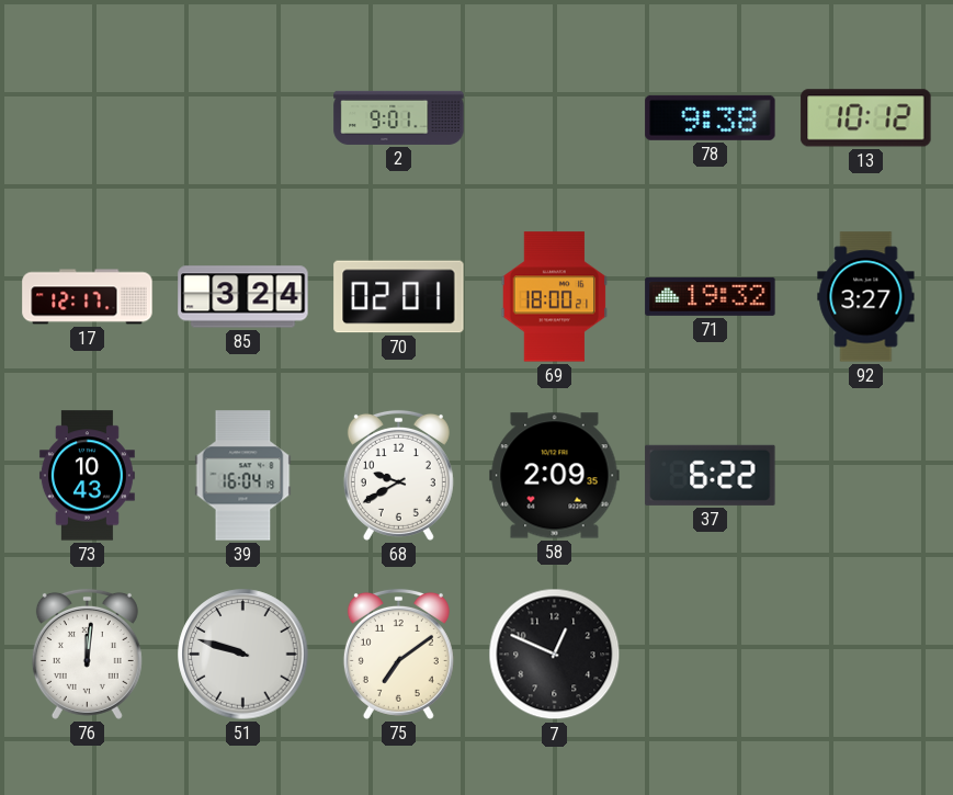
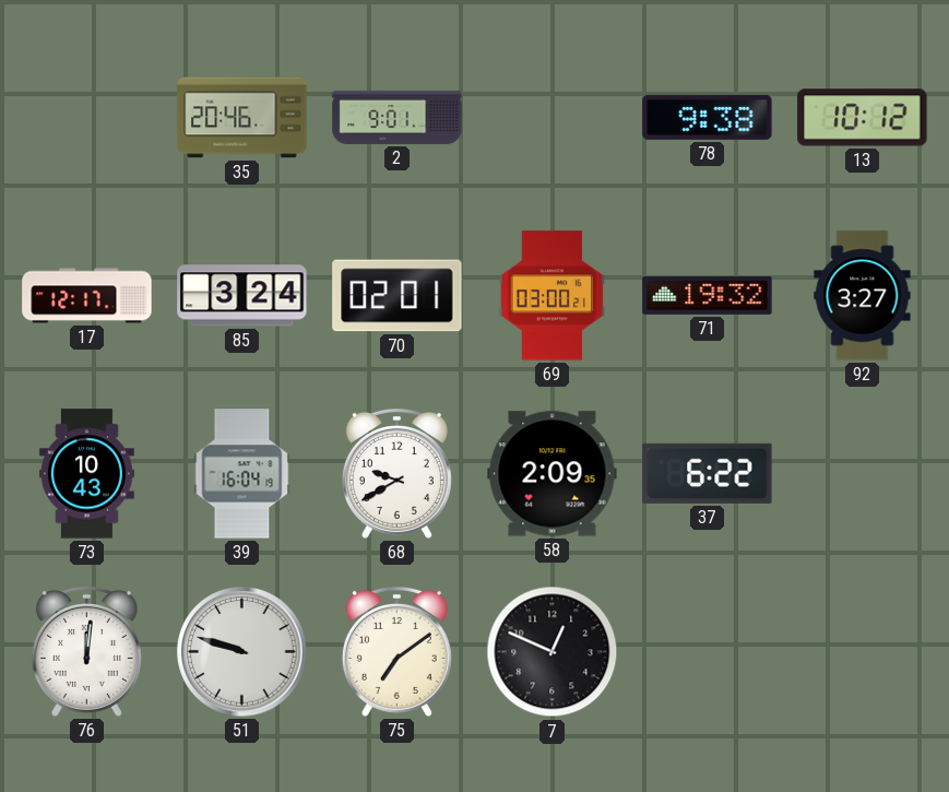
35: none -> 20:46
69: 18:00 -> 03:00
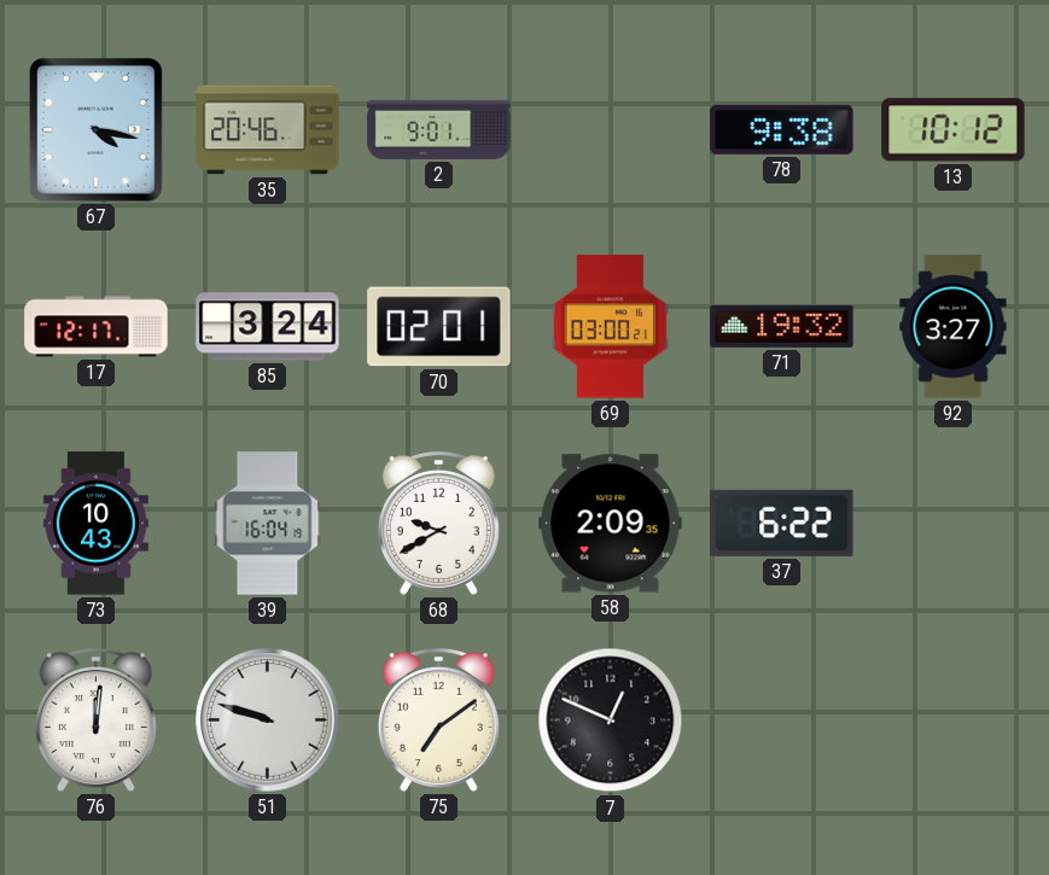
67: none -> 4:17
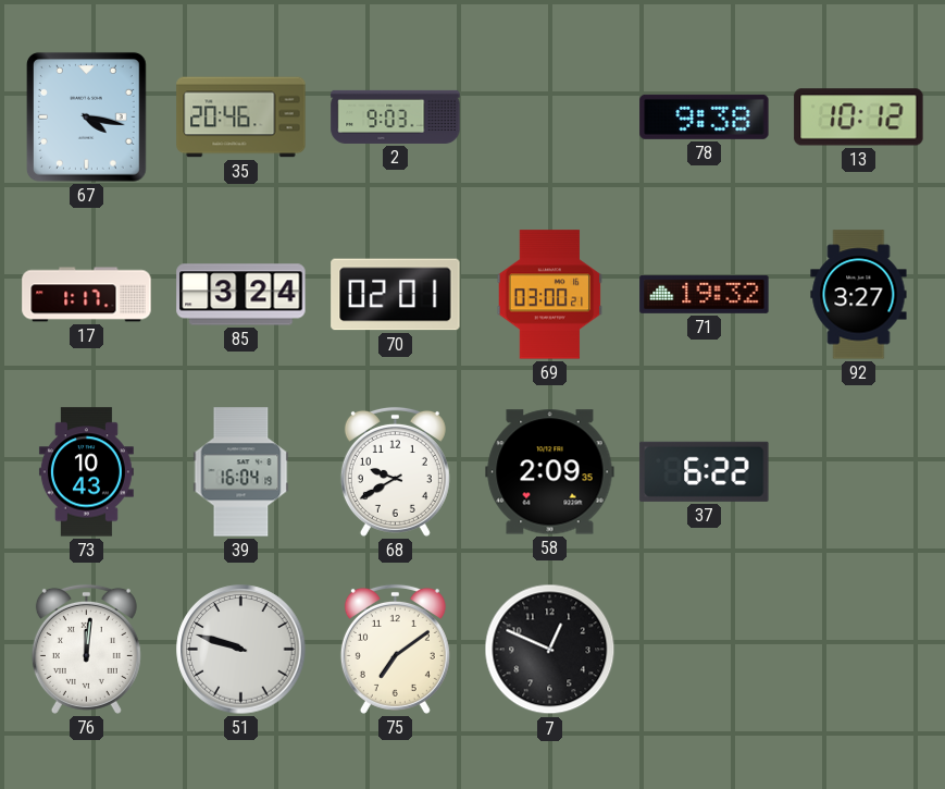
2: 9:01 -> 9:03
17: 12:17 -> 1:17
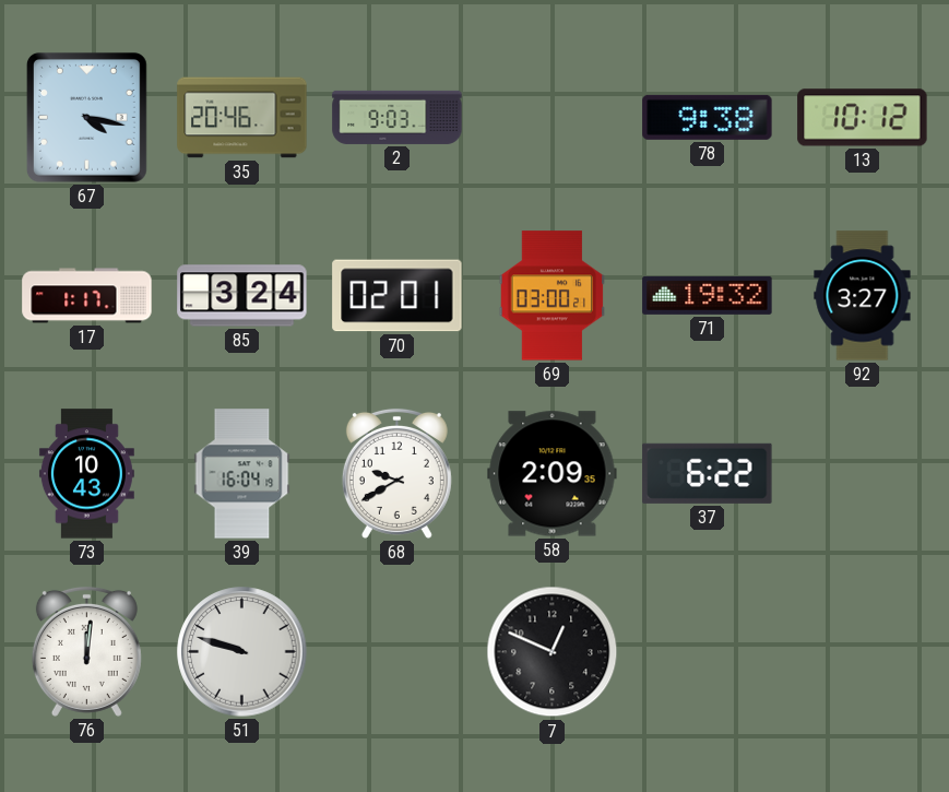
75: 7:09 -> none
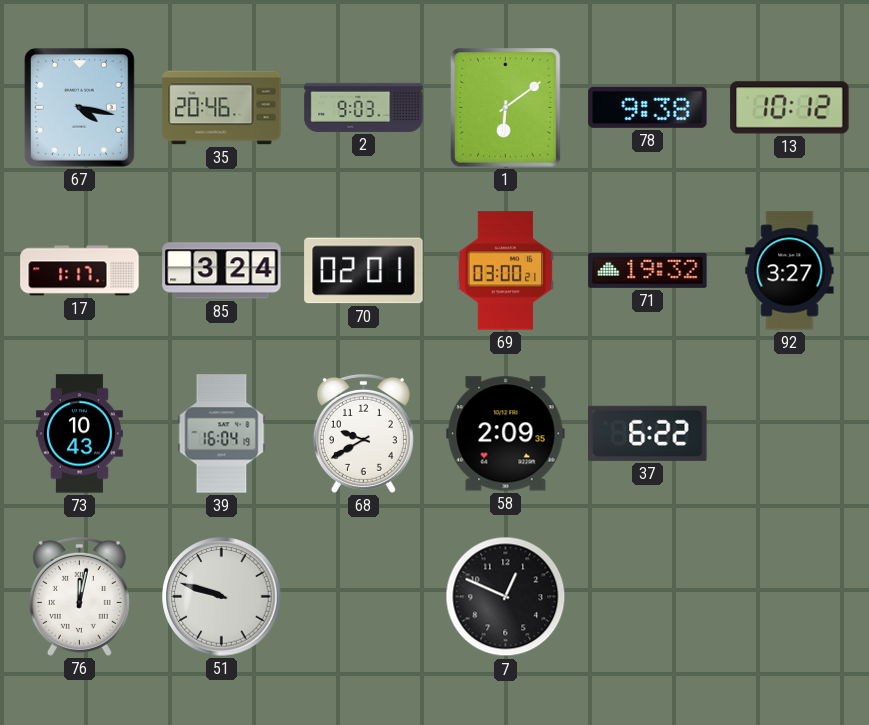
1: none -> 6:09
76: 12:01 -> 12:02
